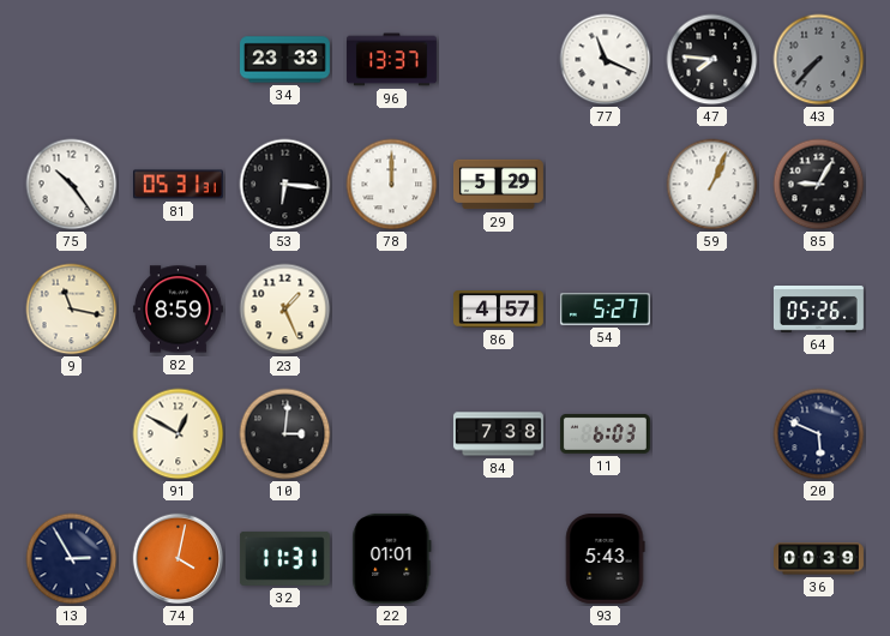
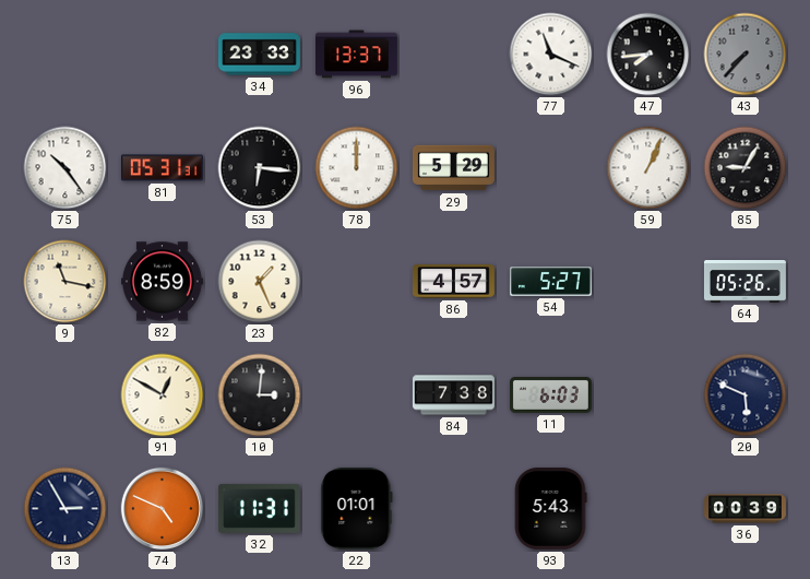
47: 7:46 -> 7:44
74: 4:02 -> 4:49
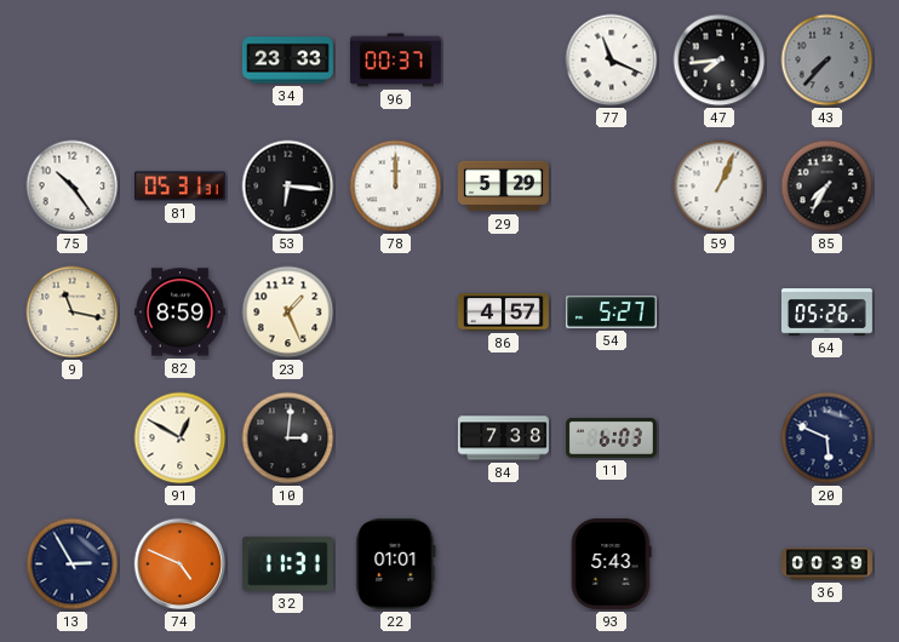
96: 13:37 -> 00:37
85: 9:05 -> 7:35
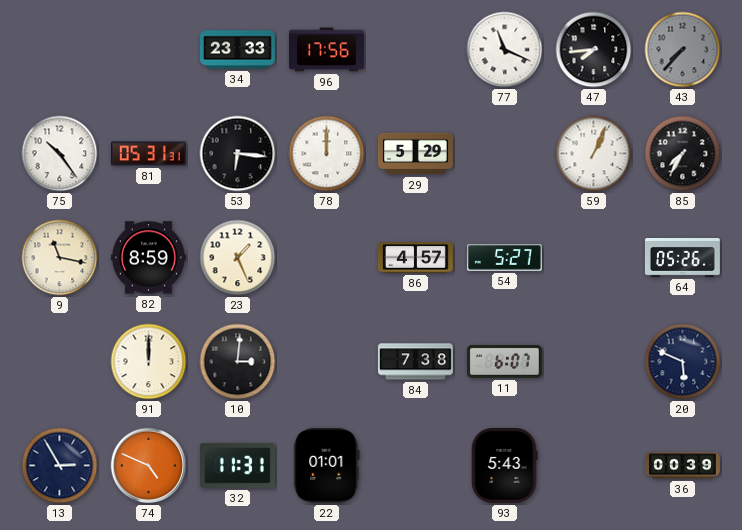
96: 00:37 -> 17:56
91: 12:50 -> 12:00
11: 6:03 -> 6:07
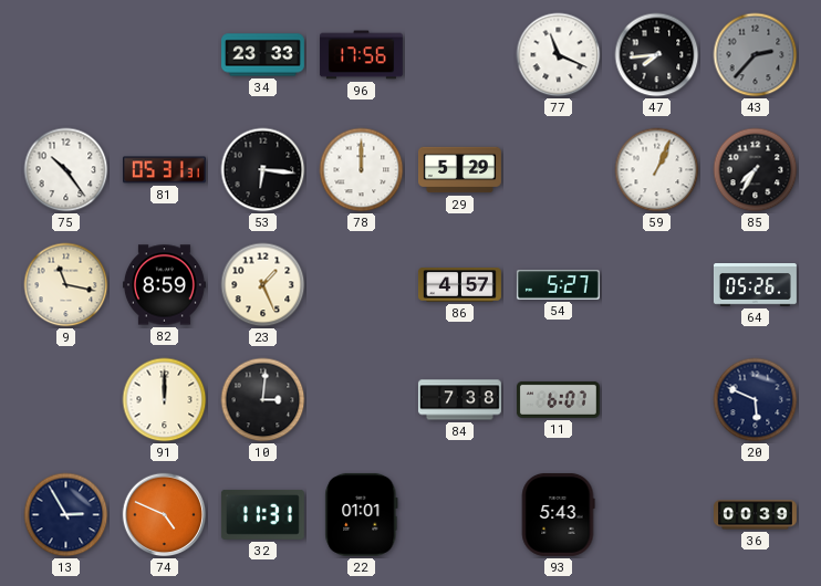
43: 7:37 -> 2:37
